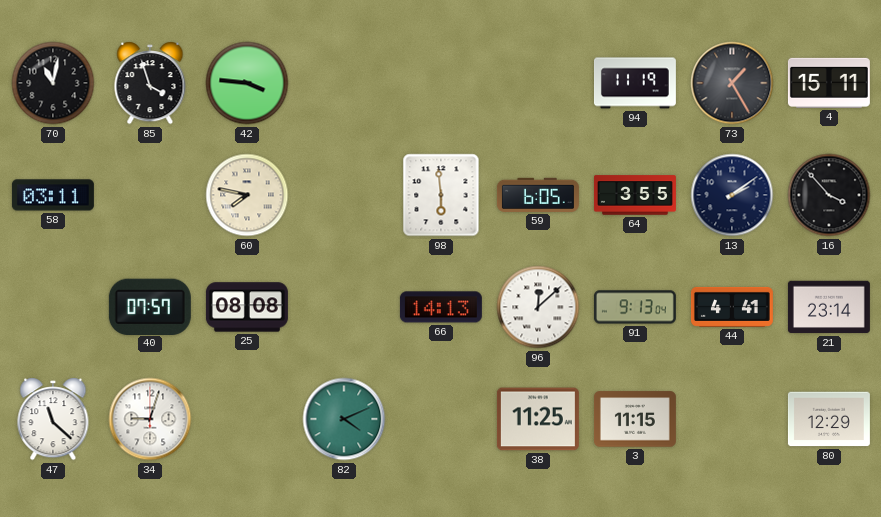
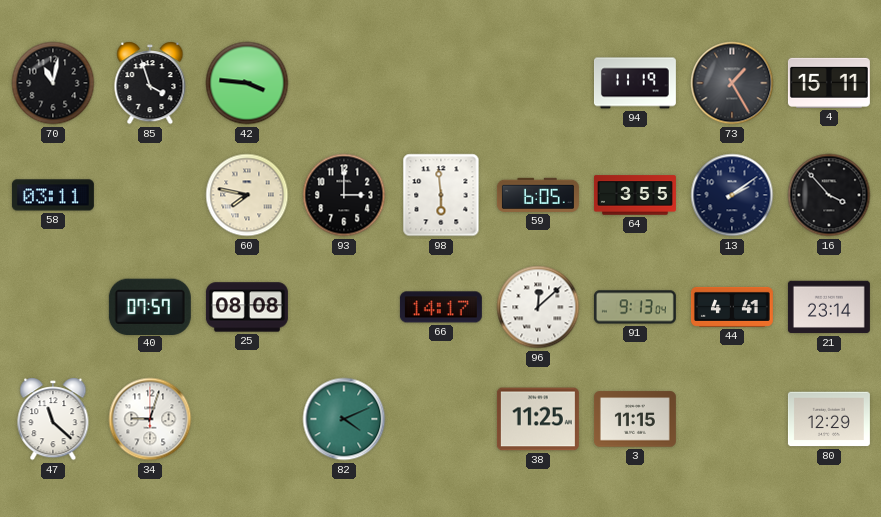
93: none -> 3:00
66: 14:13 -> 14:17
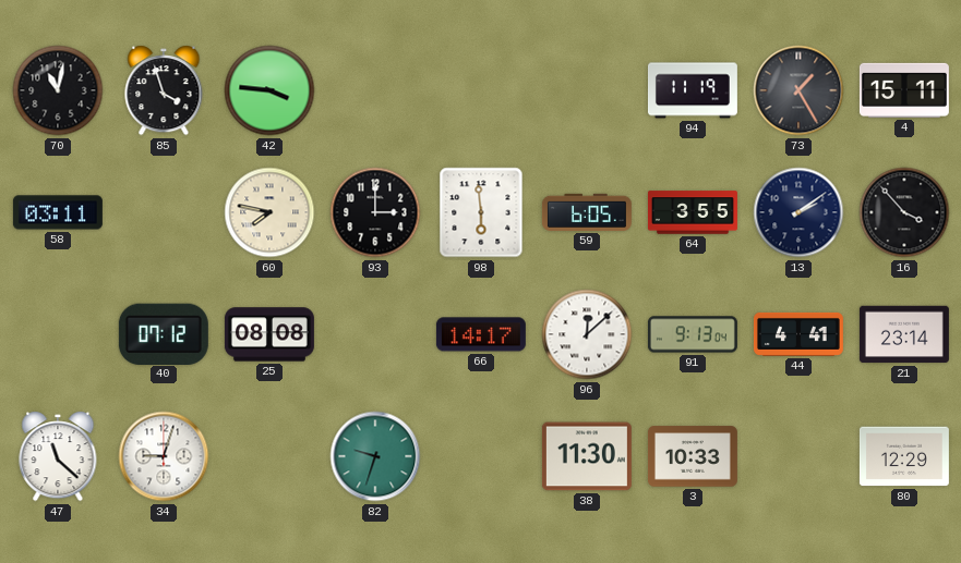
40: 07:57 -> 07:12
82: 4:11 -> 9:33
38: 11:25 -> 11:30
3: 11:15 -> 10:33
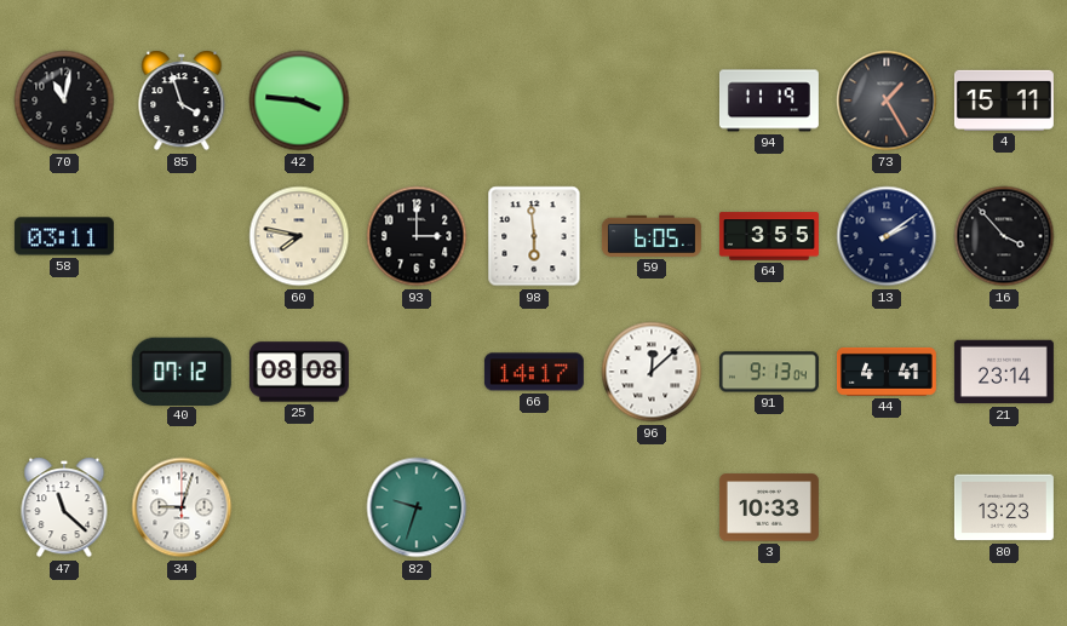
38: 11:30 -> none
80: 12:29 -> 13:23
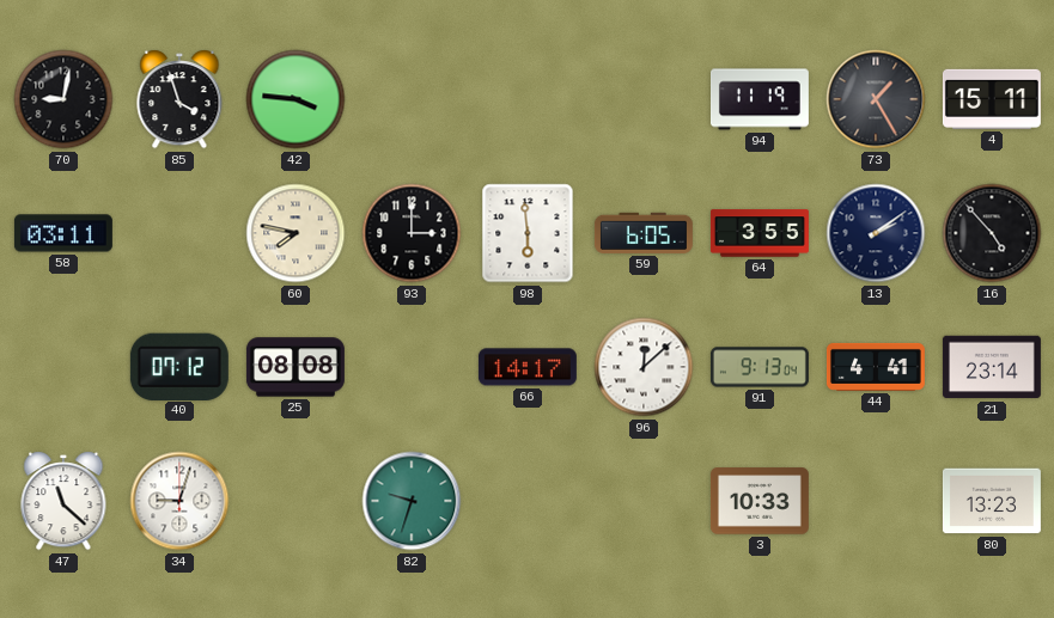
70: 11:02 -> 9:02
16: 3:53 -> 4:53
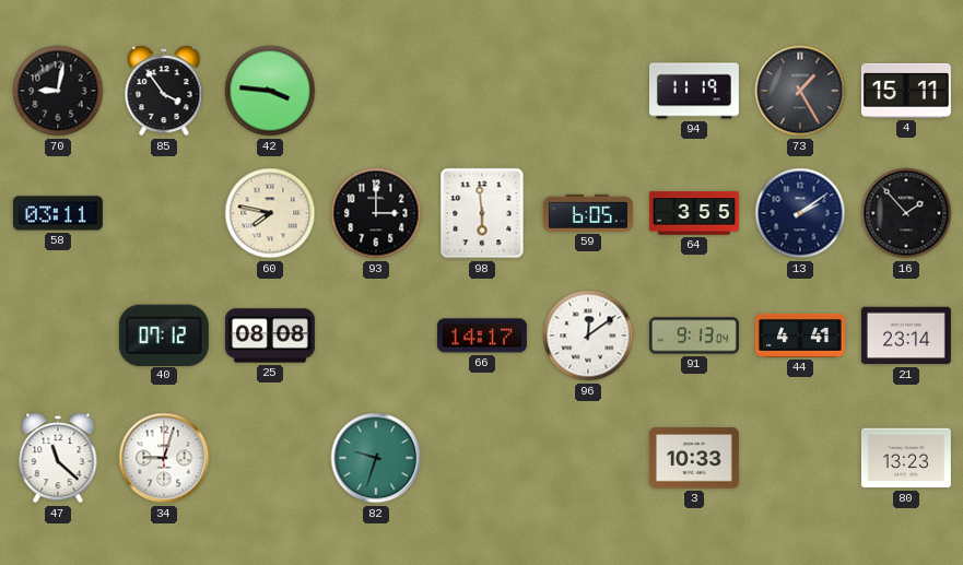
85: 3:57 -> 3:54
16: 4:53 -> 1:53
96: 12:08 -> 12:09
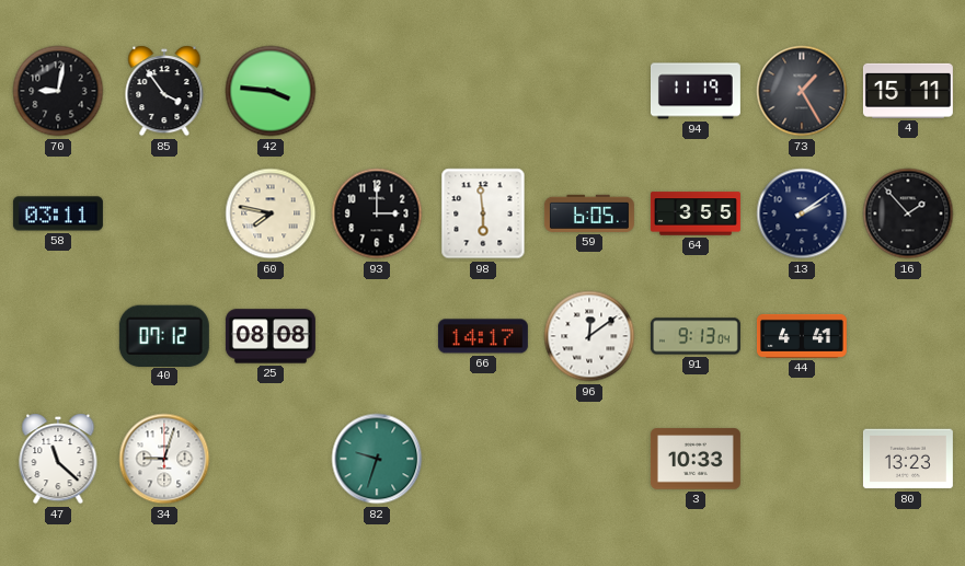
21: 23:14 -> none
